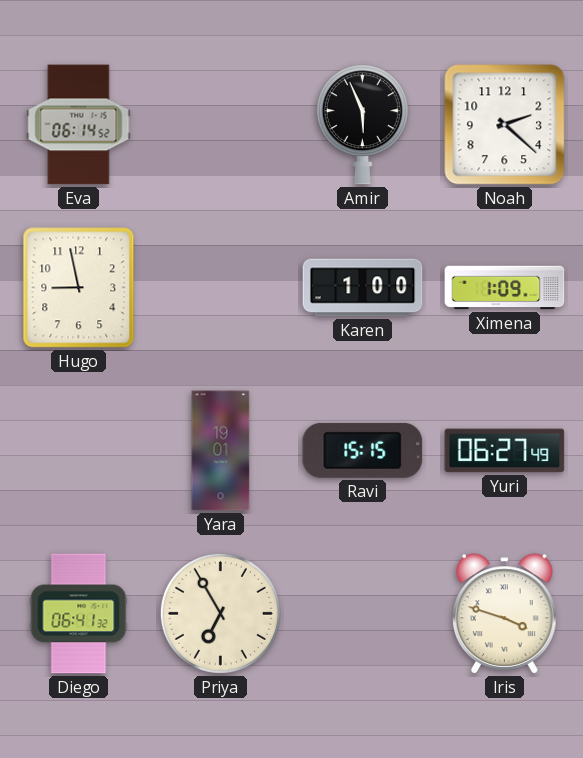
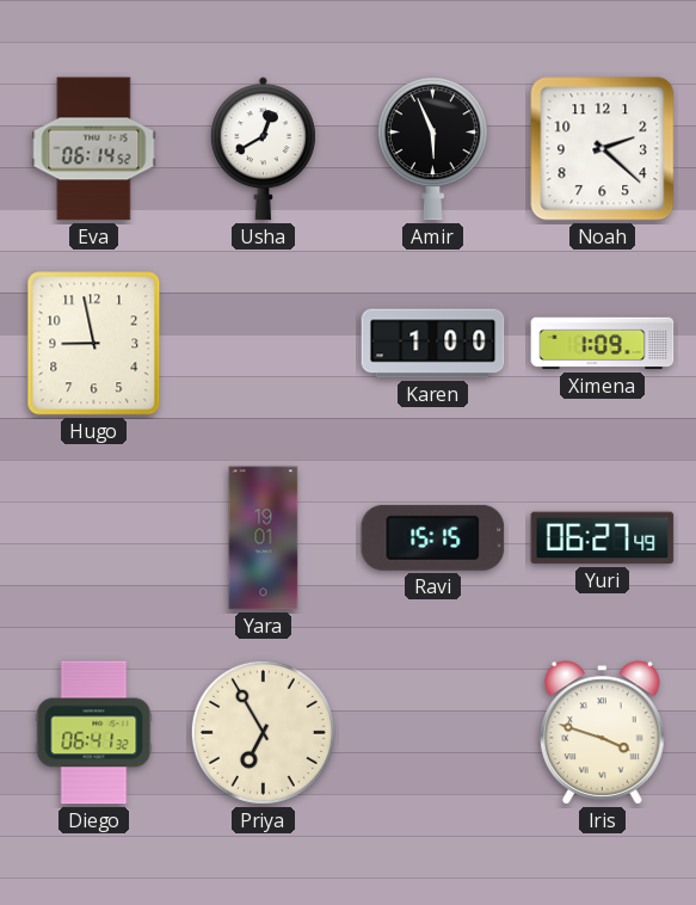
Usha: none -> 12:40
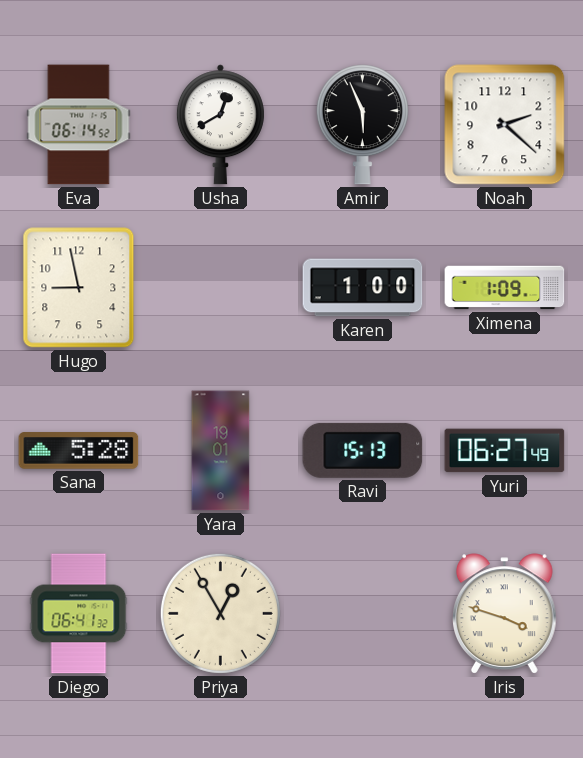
Sana: none -> 5:28
Ravi: 15:15 -> 15:13
Priya: 6:55 -> 12:55
